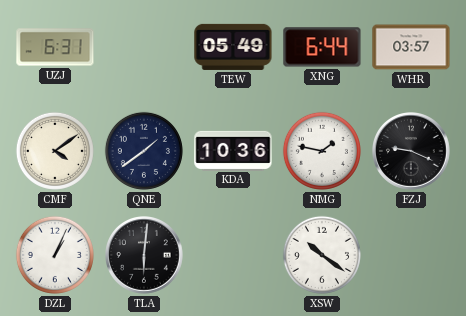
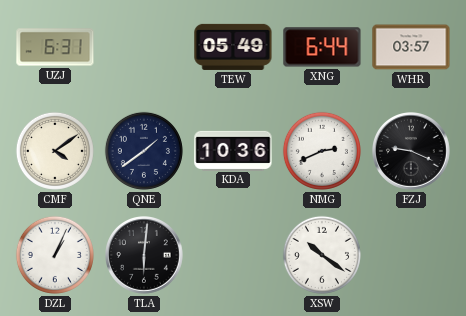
NMG: 1:47 -> 2:41
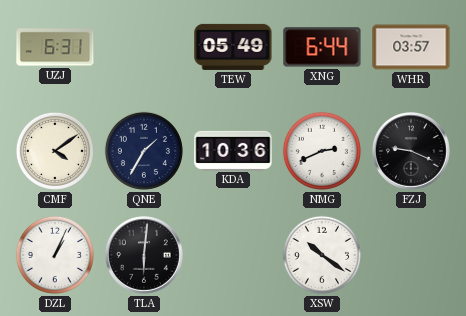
QNE: 1:39 -> 1:35
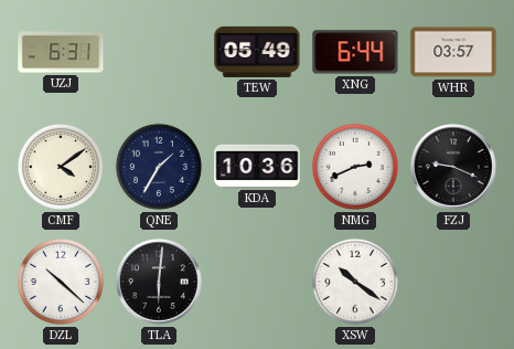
DZL: 1:04 -> 10:22
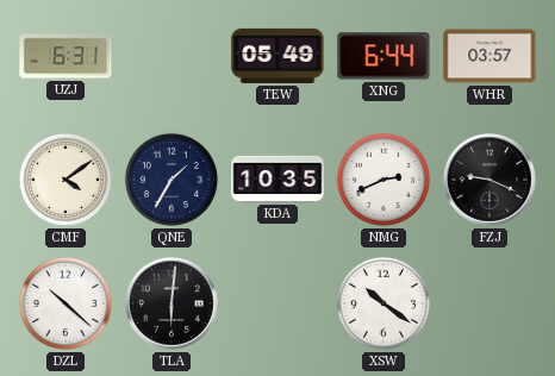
KDA: 10:36 -> 10:35
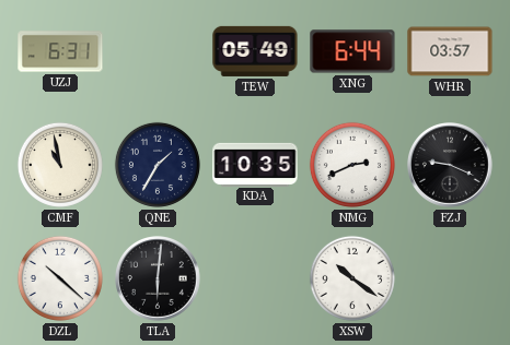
CMF: 4:09 -> 10:58
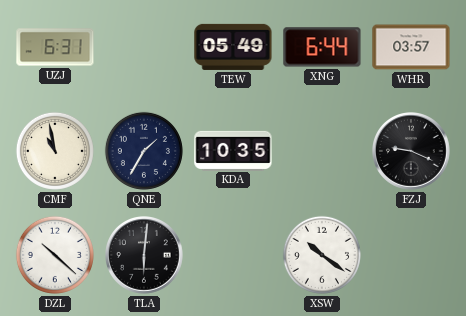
NMG: 2:41 -> none
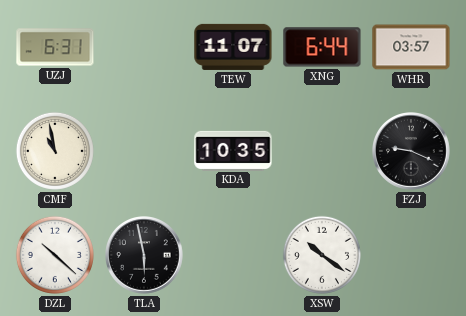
TEW: 05:49 -> 11:07
QNE: 1:35 -> none
TLA: 6:01 -> 5:58
